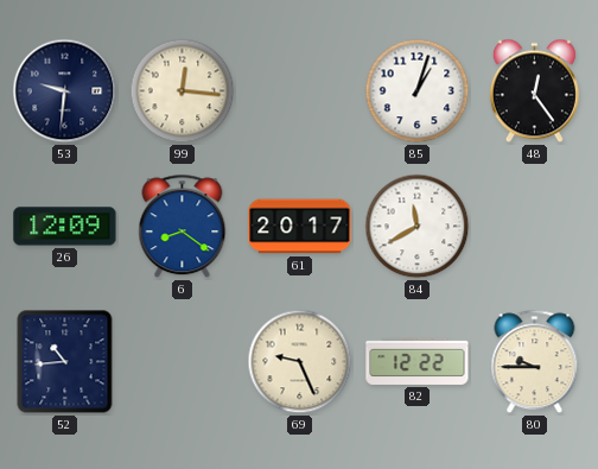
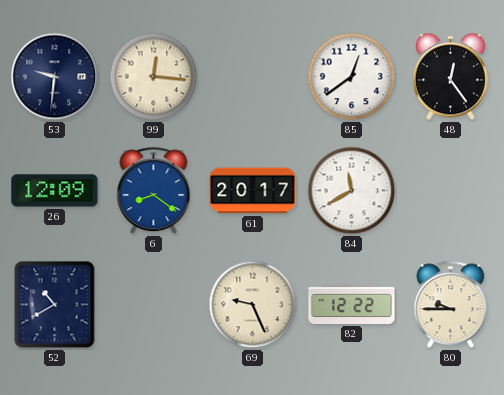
85: 1:03 -> 12:39
52: 10:44 -> 10:40
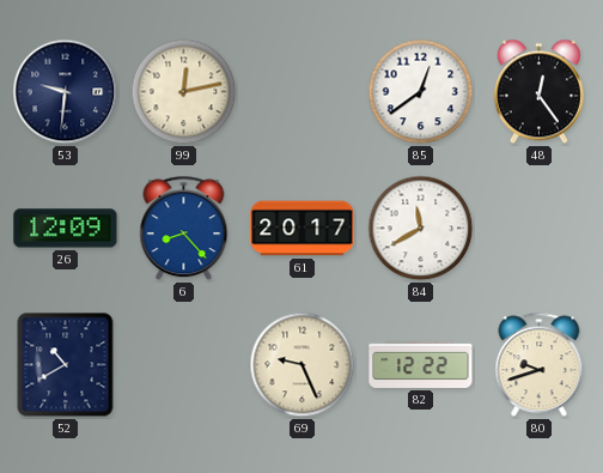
99: 12:16 -> 12:13
6: 8:21 -> 8:23
80: 9:45 -> 9:42
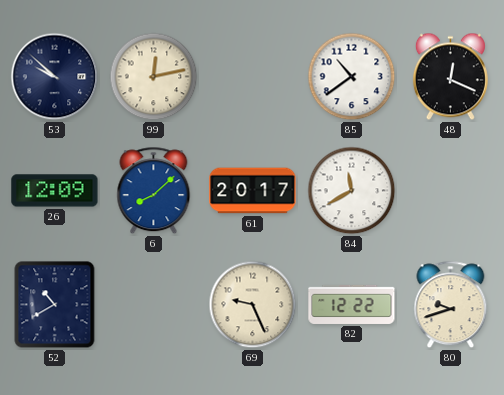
53: 9:31 -> 9:52
85: 12:39 -> 10:39
48: 12:24 -> 12:19
6: 8:23 -> 8:08
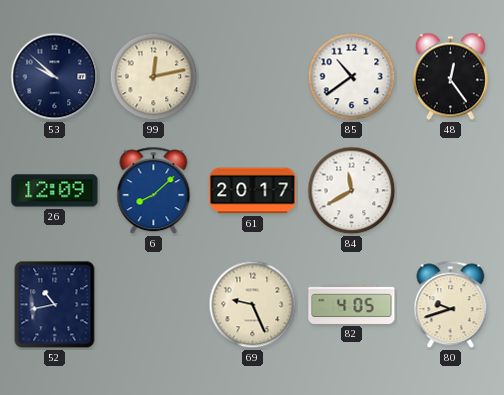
48: 12:19 -> 12:24
52: 10:40 -> 10:43
82: 12:22 -> 4:05
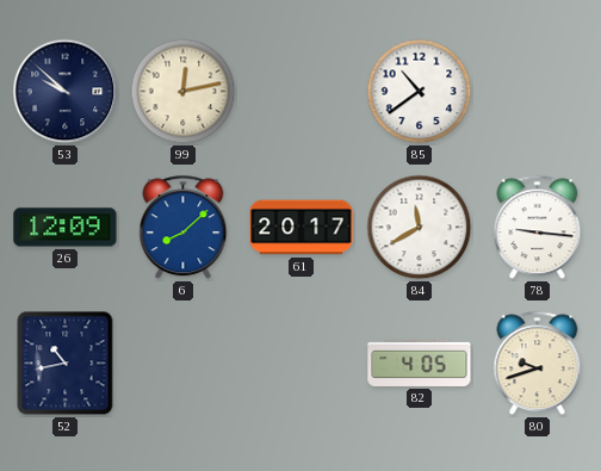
48: 12:24 -> none
78: none -> 9:16
69: 9:26 -> none
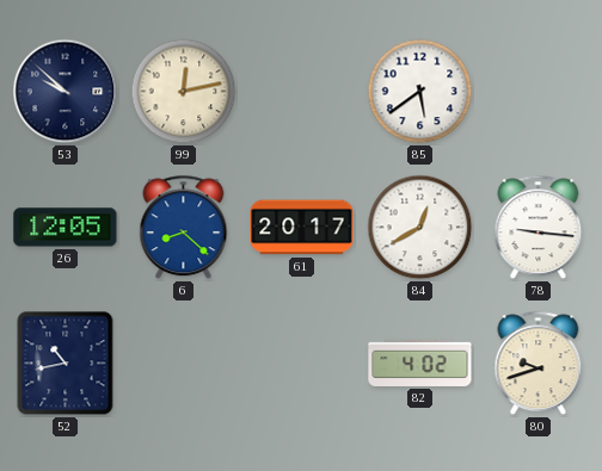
85: 10:39 -> 5:39
26: 12:09 -> 12:05
6: 8:08 -> 8:22
84: 11:40 -> 12:40
82: 4:05 -> 4:02
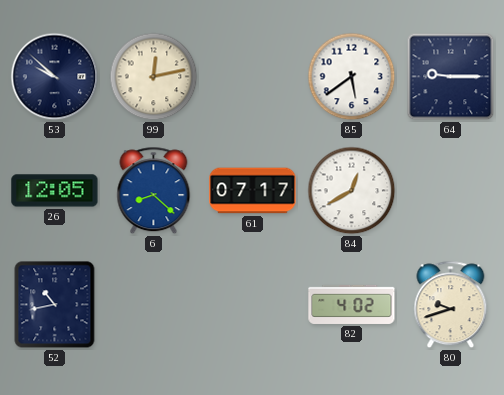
64: none -> 9:15
61: 20:17 -> 07:17
78: 9:16 -> none
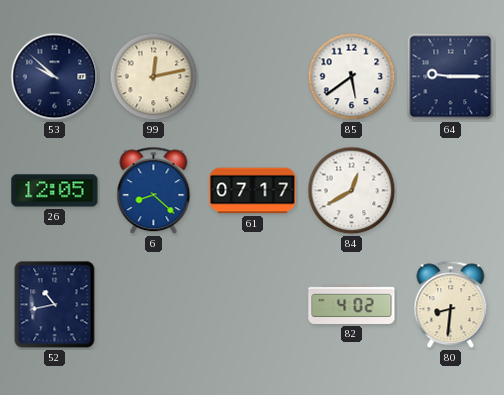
80: 9:42 -> 8:31
